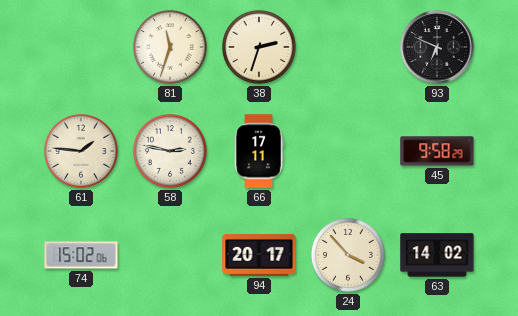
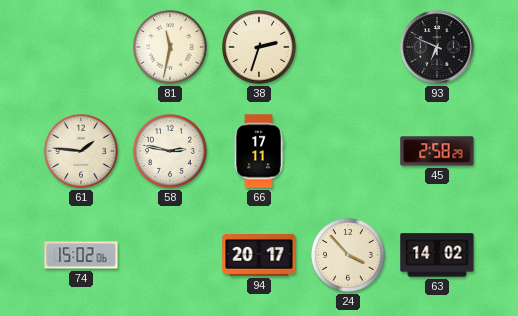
81: 11:33 -> 11:32
45: 9:58 -> 2:58
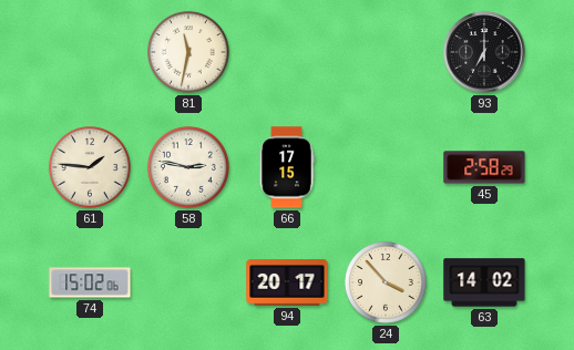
38: 2:33 -> none
93: 6:49 -> 7:00
66: 17:11 -> 17:15
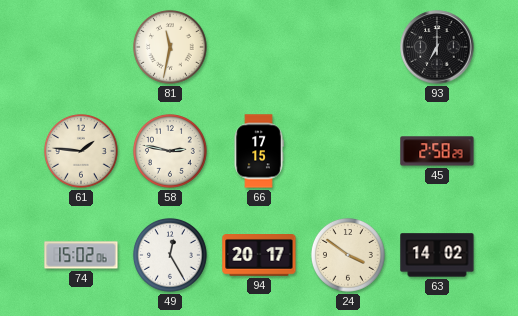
49: none -> 12:25
24: 3:53 -> 3:51
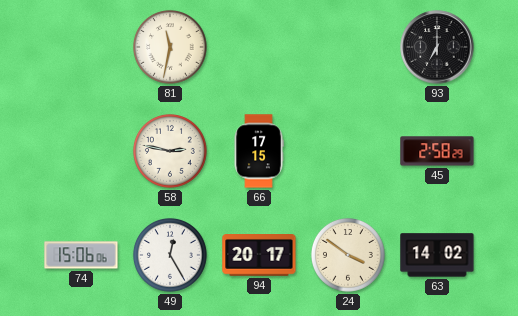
61: 1:46 -> none
74: 15:02 -> 15:06
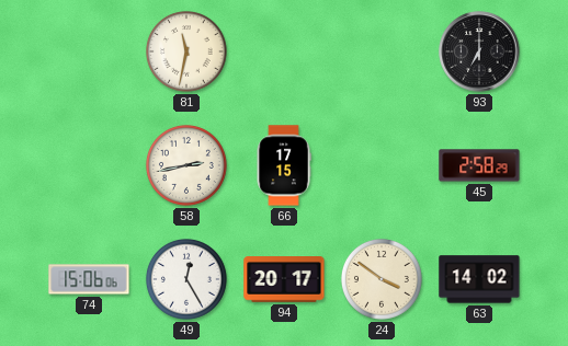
58: 2:47 -> 2:43
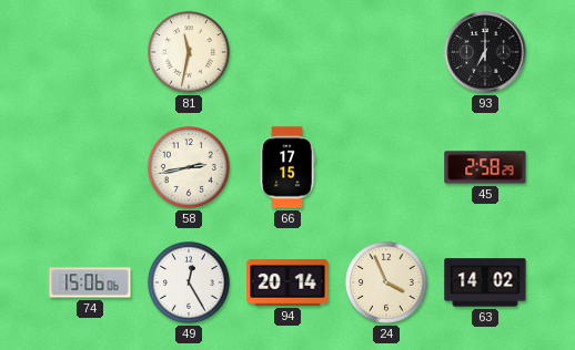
94: 20:17 -> 20:14
24: 3:51 -> 3:56
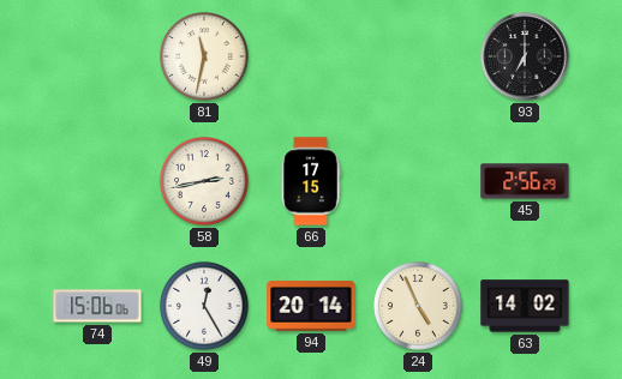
45: 2:58 -> 2:56
24: 3:56 -> 4:56
